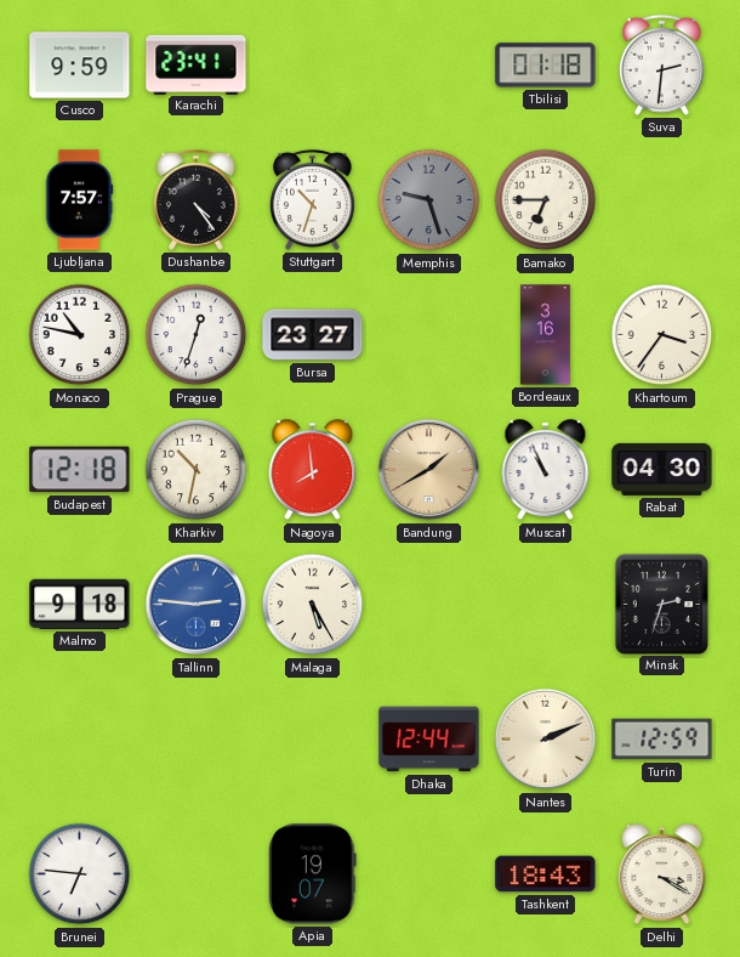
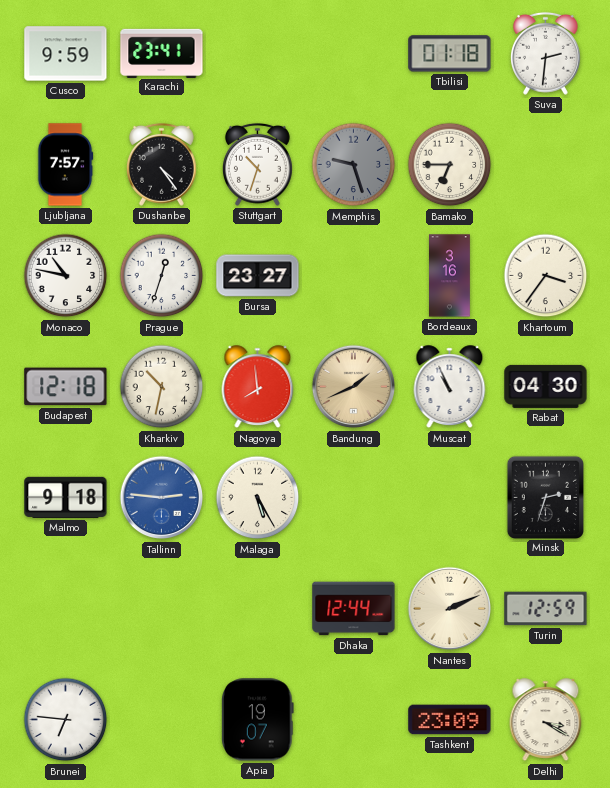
Bandung: 1:40 -> 1:41
Tashkent: 18:43 -> 23:09
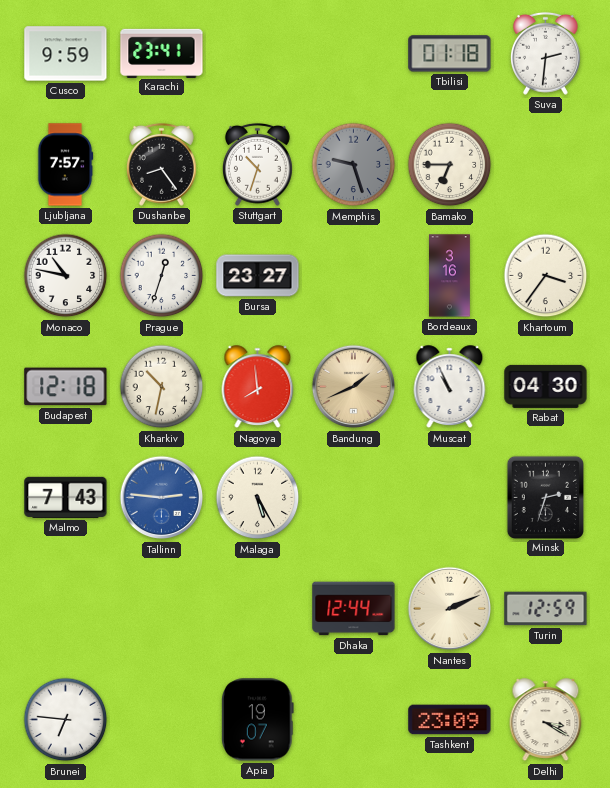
Dushanbe: 4:24 -> 8:24
Malmo: 9:18 -> 7:43
